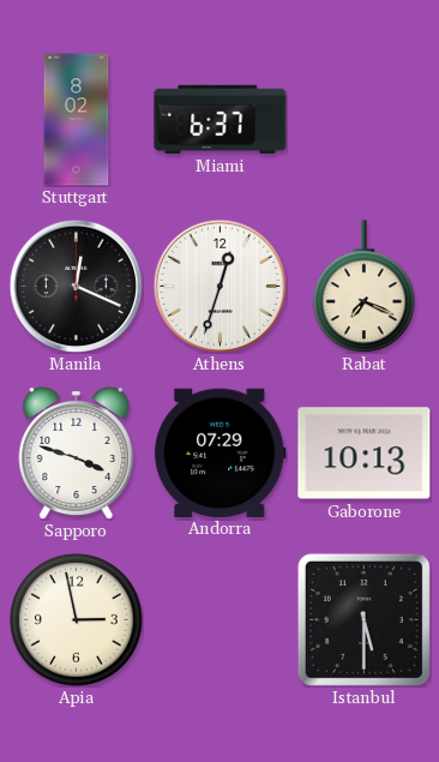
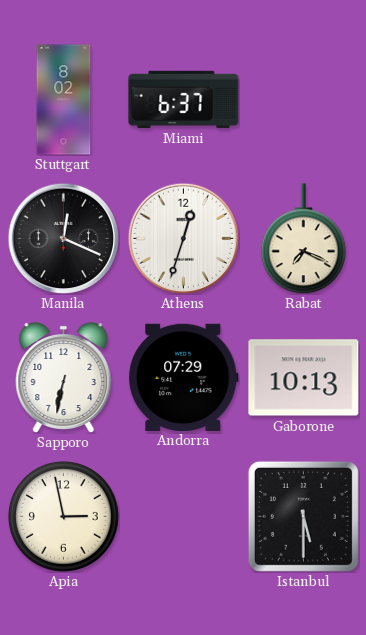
Sapporo: 3:48 -> 6:32
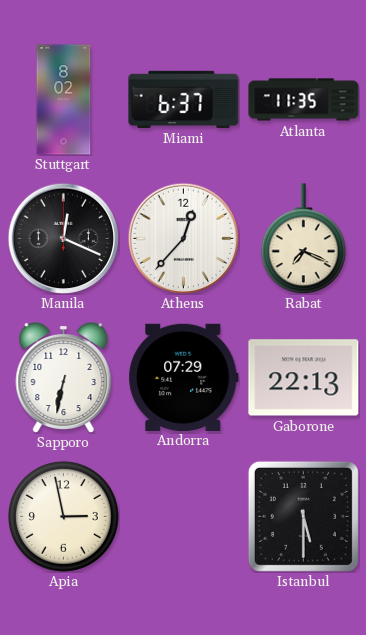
Atlanta: none -> 11:35
Athens: 12:33 -> 12:37
Gaborone: 10:13 -> 22:13
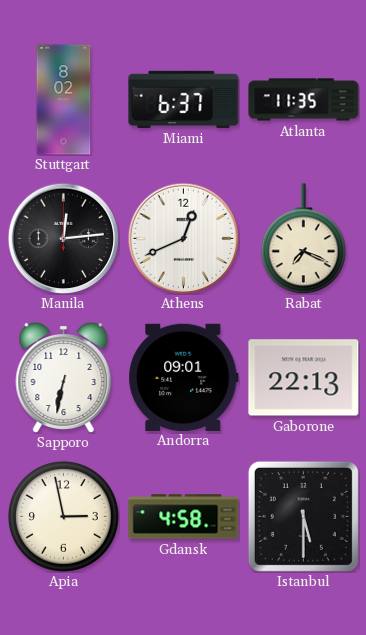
Manila: 12:19 -> 12:14
Athens: 12:37 -> 12:41
Andorra: 07:29 -> 09:01
Gdansk: none -> 4:58
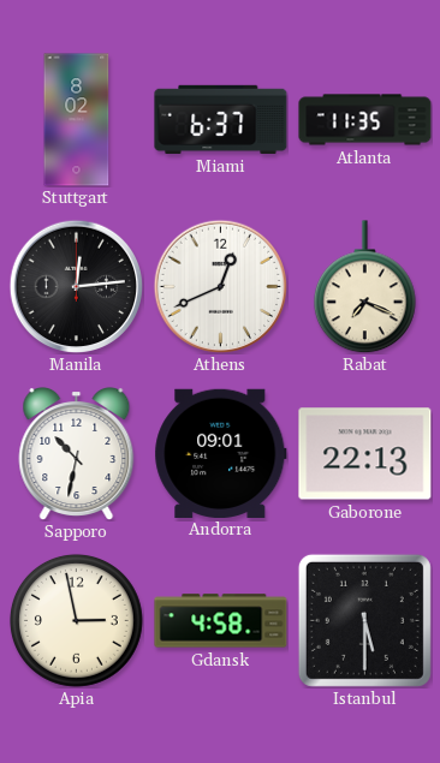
Sapporo: 6:32 -> 10:32
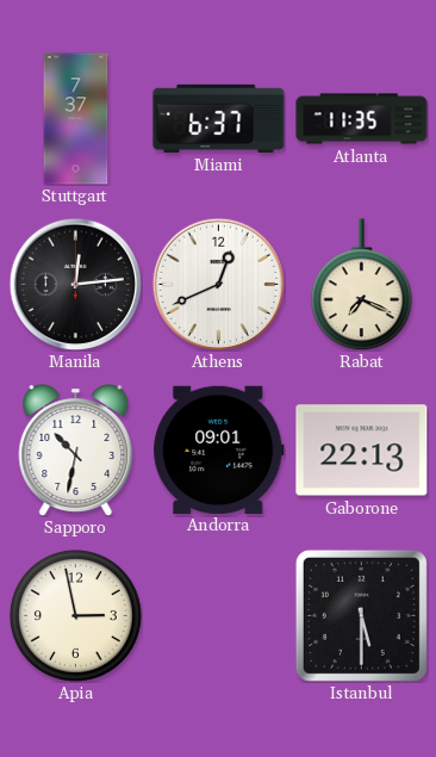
Stuttgart: 8:02 -> 7:37
Gdansk: 4:58 -> none
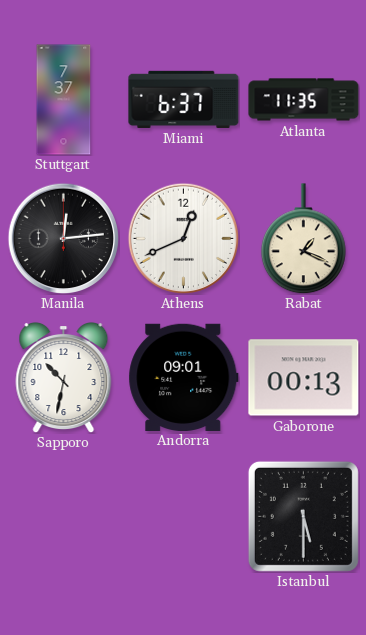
Rabat: 7:19 -> 1:19
Gaborone: 22:13 -> 00:13
Apia: 2:58 -> none
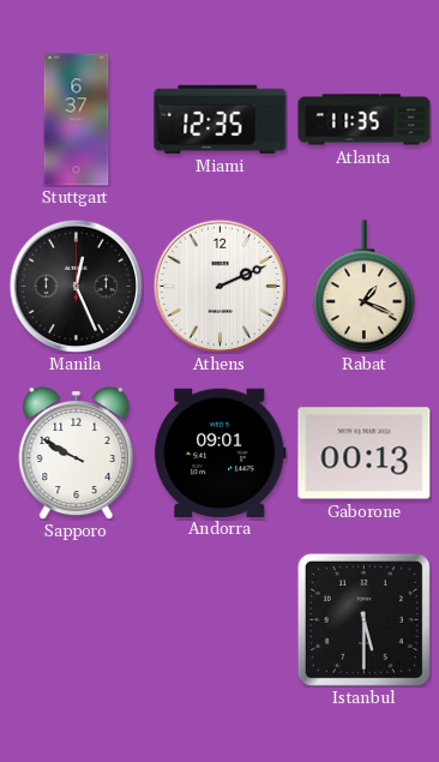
Stuttgart: 7:37 -> 6:37
Miami: 6:37 -> 12:35
Manila: 12:14 -> 12:26
Athens: 12:41 -> 2:11
Sapporo: 10:32 -> 9:50
